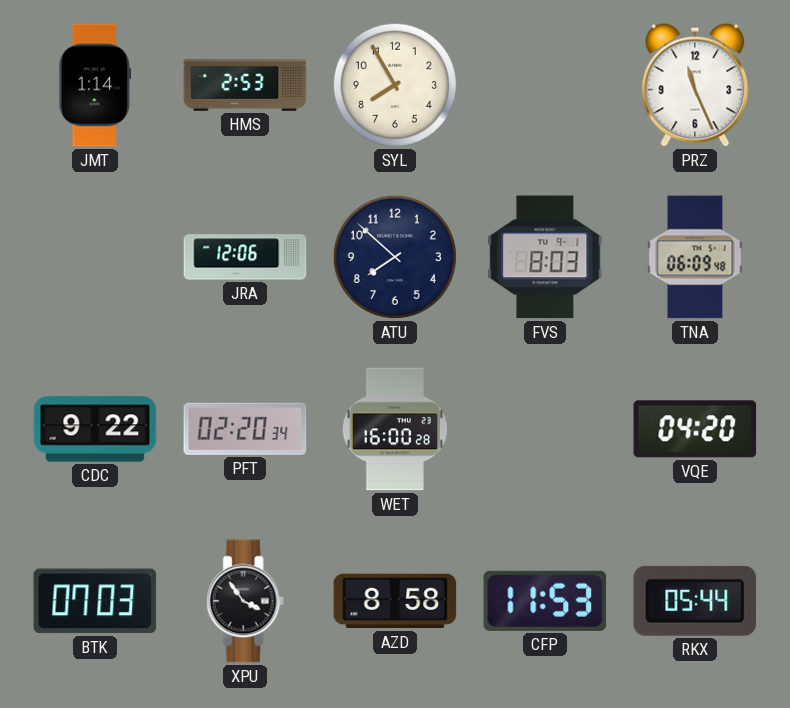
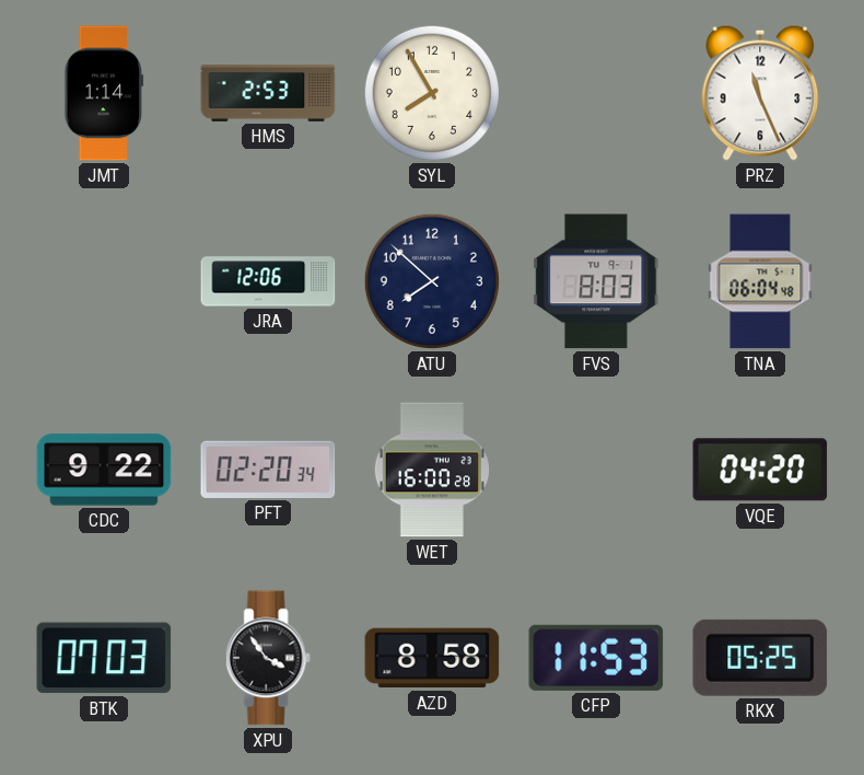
TNA: 06:09 -> 06:04
RKX: 05:44 -> 05:25
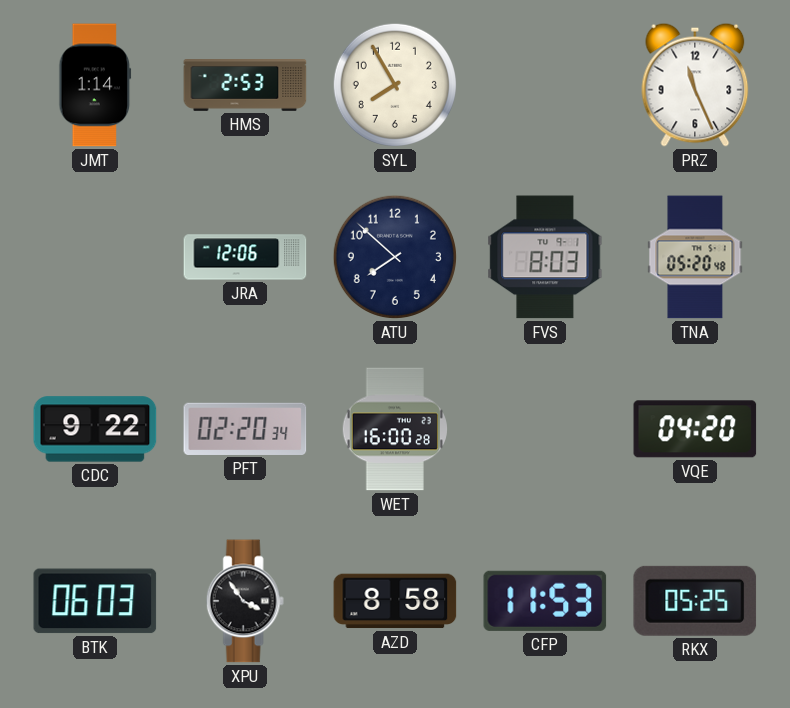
TNA: 06:04 -> 05:20
BTK: 07:03 -> 06:03
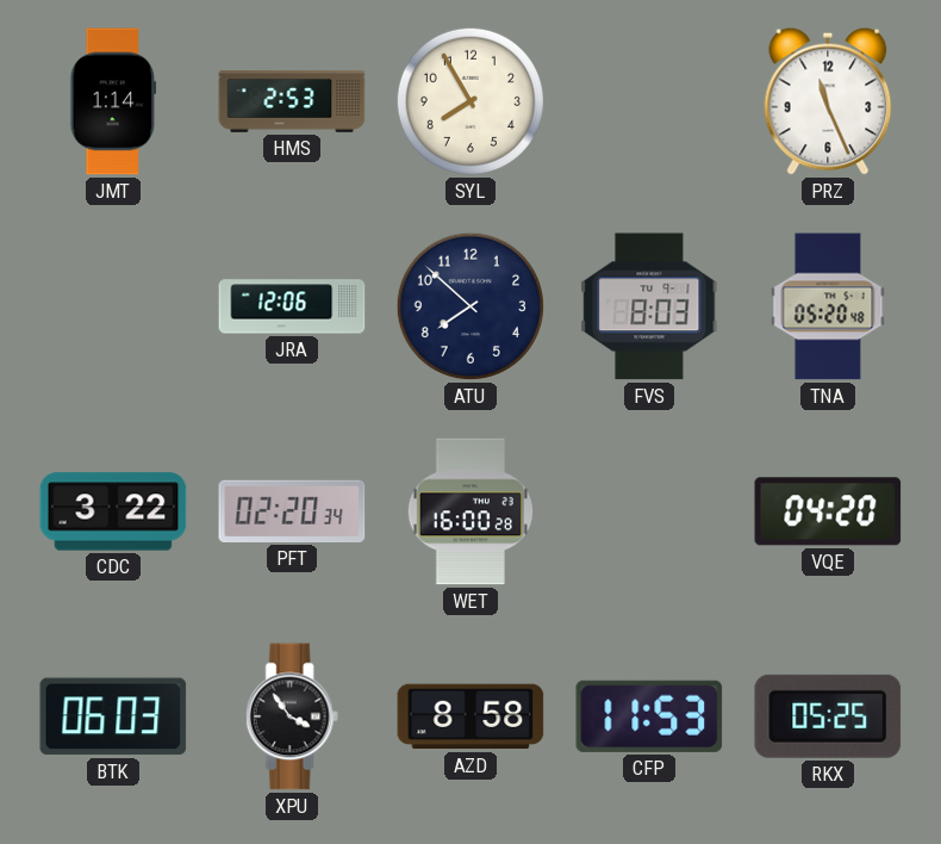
CDC: 9:22 -> 3:22
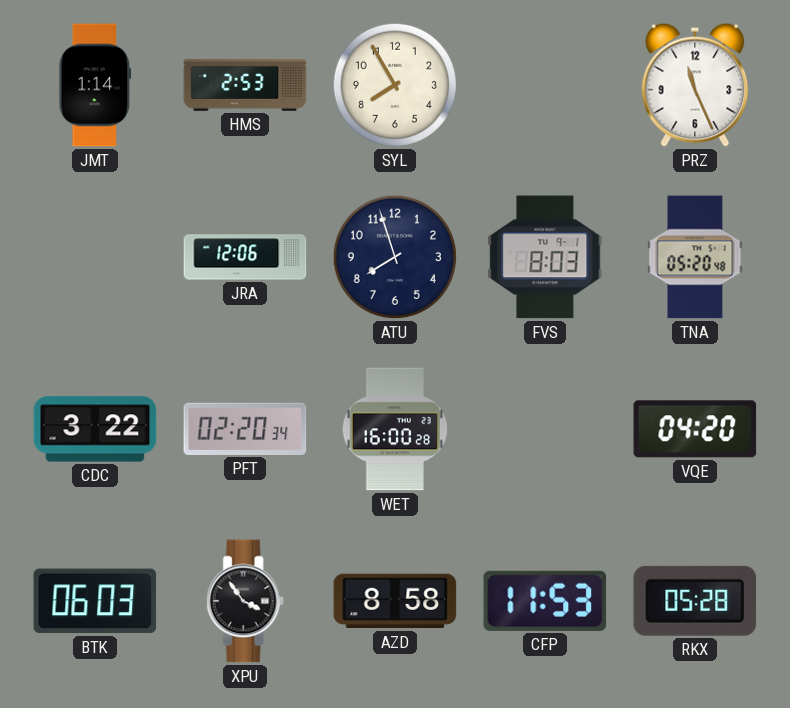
ATU: 7:52 -> 7:57
RKX: 05:25 -> 05:28
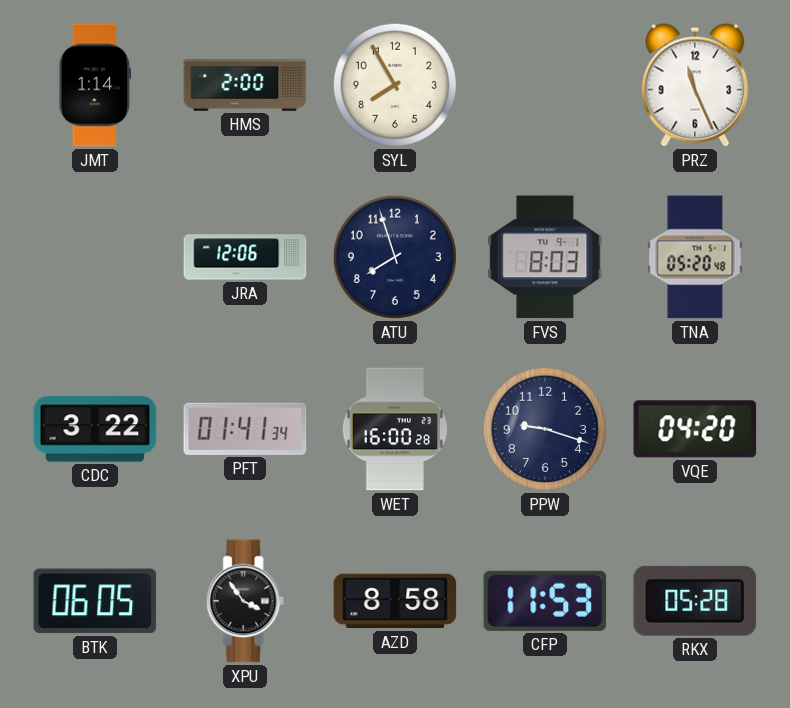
HMS: 2:53 -> 2:00
PFT: 02:20 -> 01:41
PPW: none -> 9:18
BTK: 06:03 -> 06:05
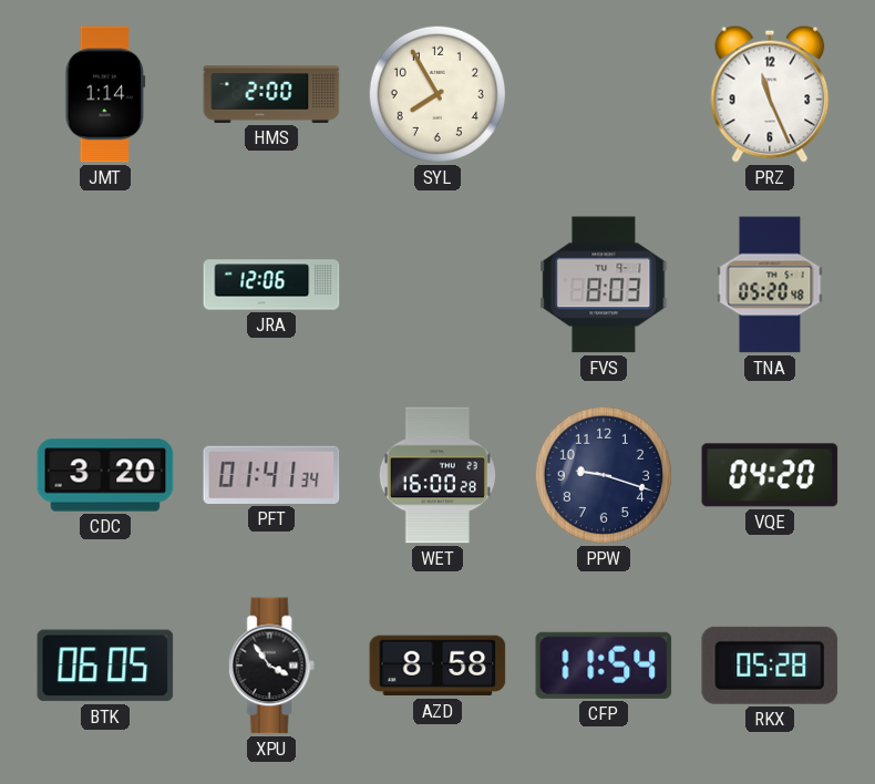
ATU: 7:57 -> none
CDC: 3:22 -> 3:20
CFP: 11:53 -> 11:54
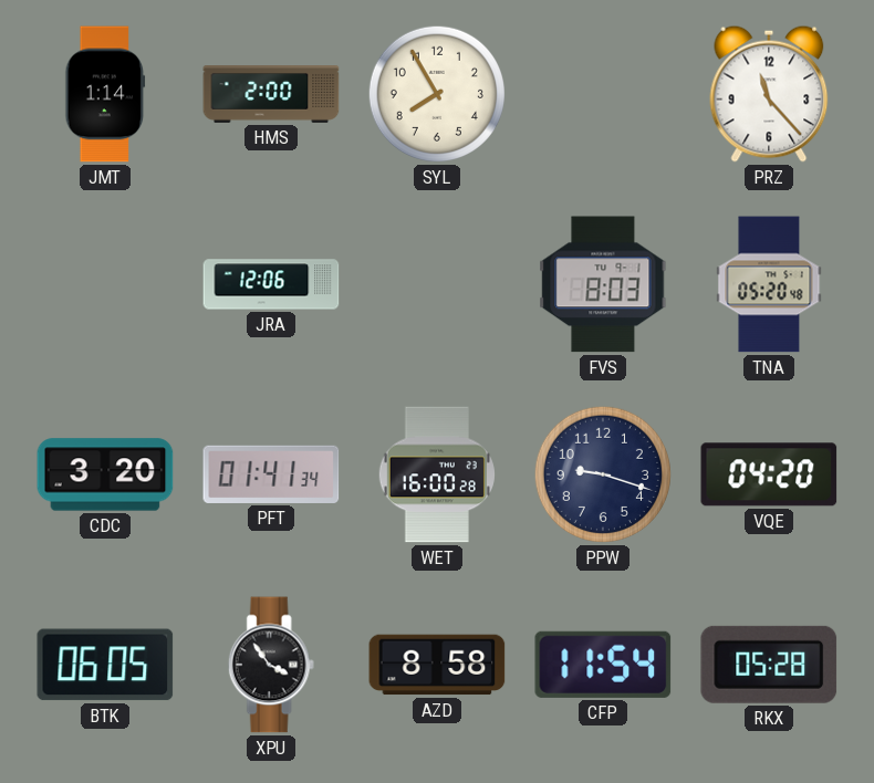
PRZ: 11:26 -> 11:23
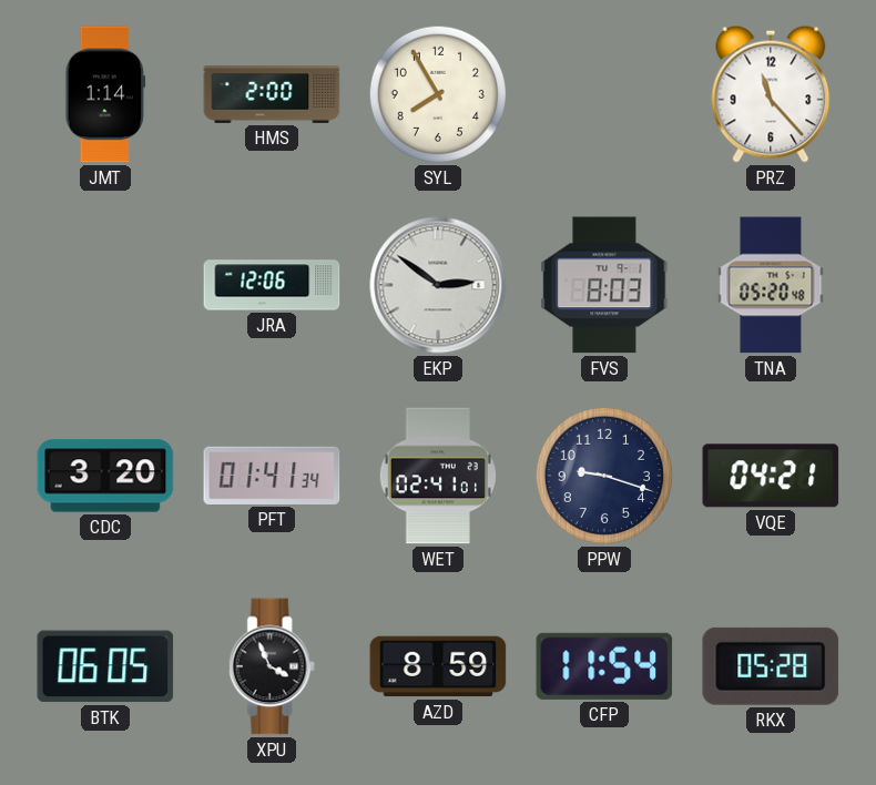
EKP: none -> 2:51
WET: 16:00 -> 02:41
VQE: 04:20 -> 04:21
XPU: 3:54 -> 3:56
AZD: 8:58 -> 8:59
